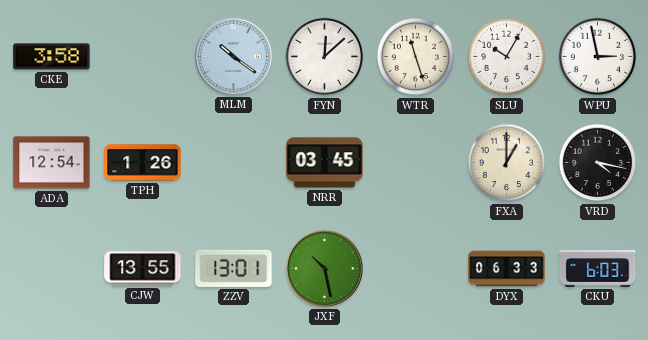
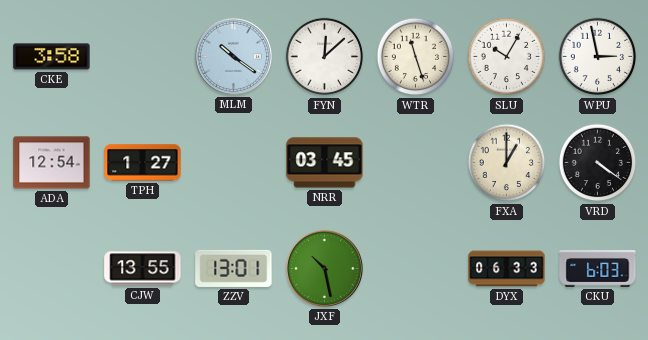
TPH: 1:26 -> 1:27
VRD: 4:17 -> 4:21
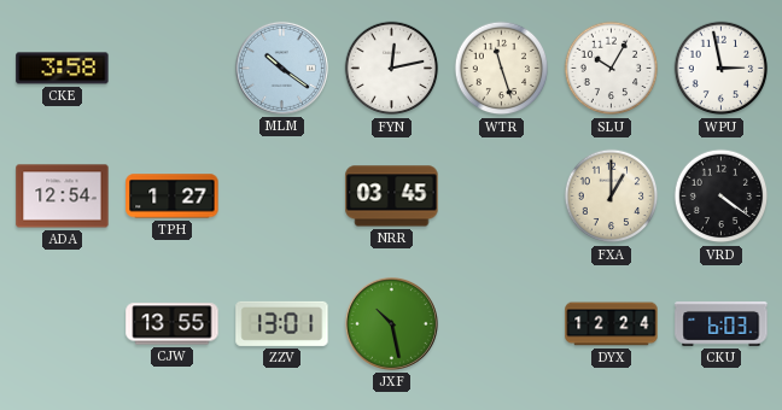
FYN: 12:08 -> 12:13
DYX: 06:33 -> 12:24
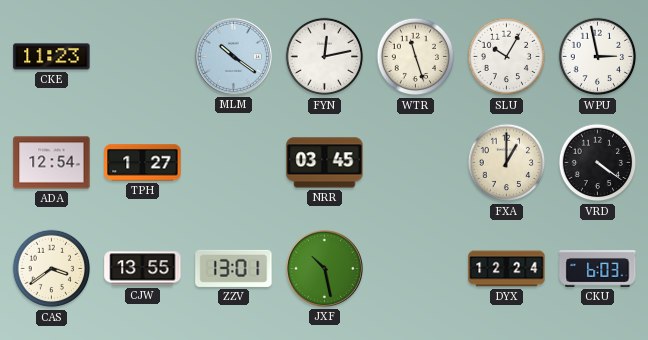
CKE: 3:58 -> 11:23
CAS: none -> 3:39
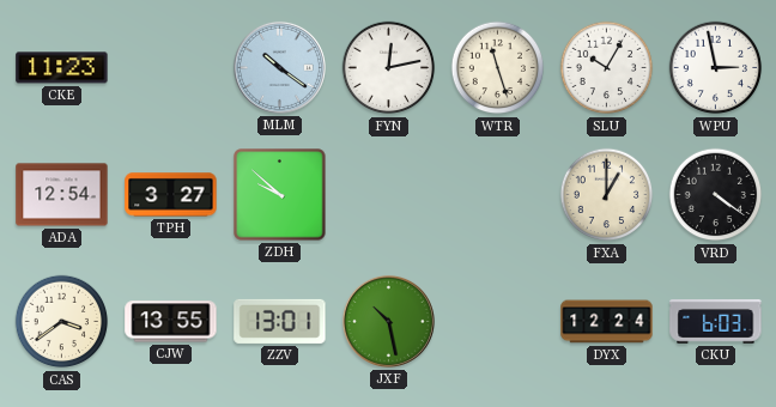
TPH: 1:27 -> 3:27
ZDH: none -> 9:52
NRR: 03:45 -> none
